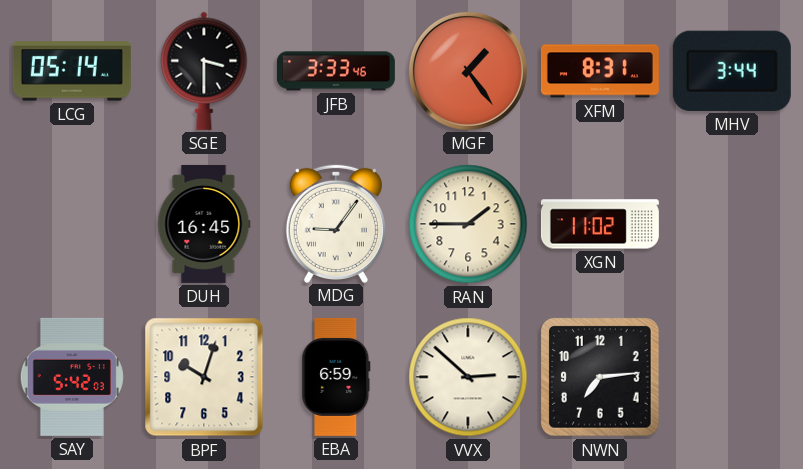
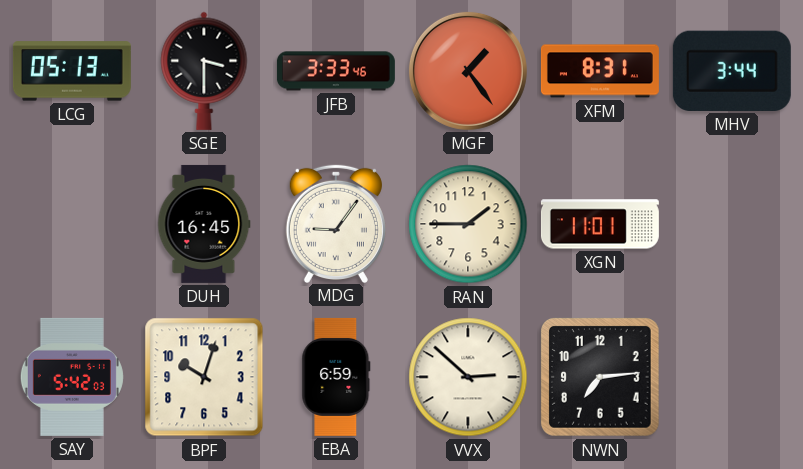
LCG: 05:14 -> 05:13
XGN: 11:02 -> 11:01
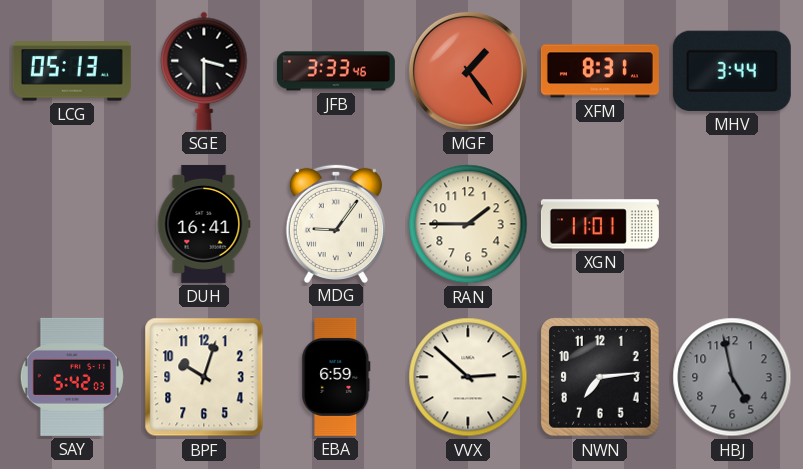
DUH: 16:45 -> 16:41
HBJ: none -> 4:58
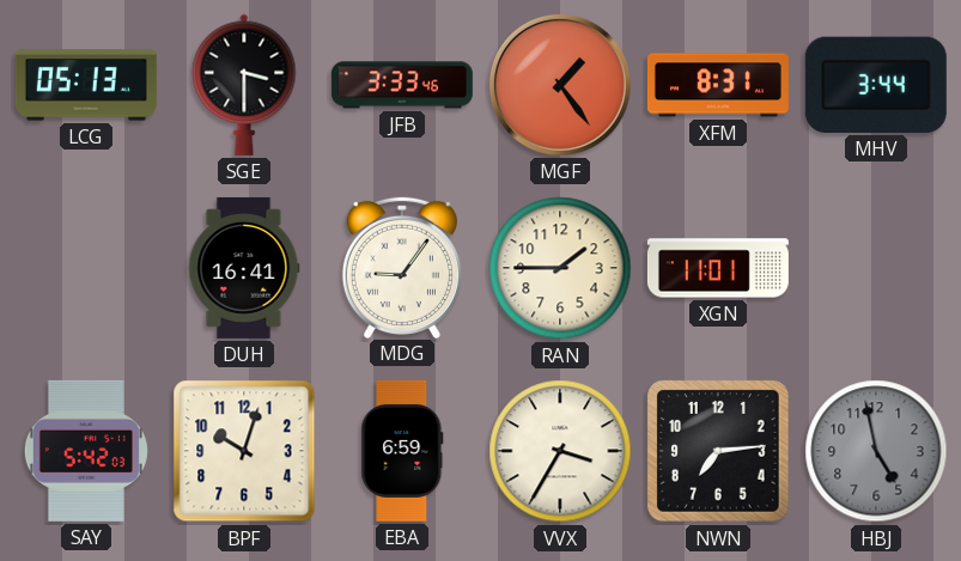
VVX: 2:52 -> 3:35
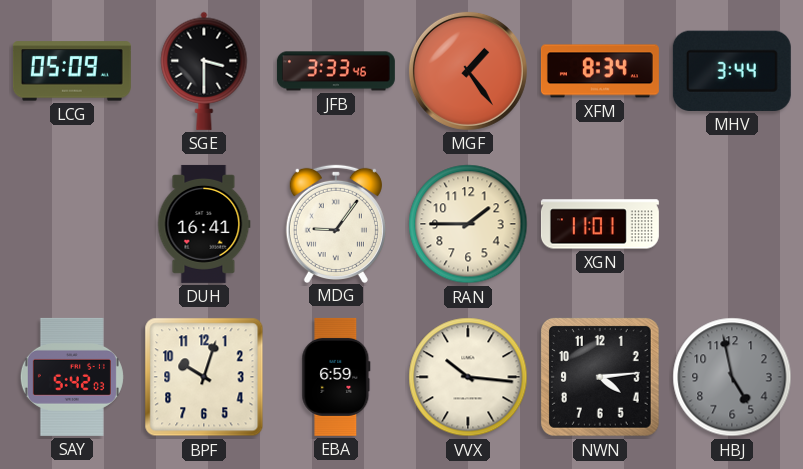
LCG: 05:13 -> 05:09
XFM: 8:31 -> 8:34
VVX: 3:35 -> 10:16
NWN: 7:14 -> 4:14
